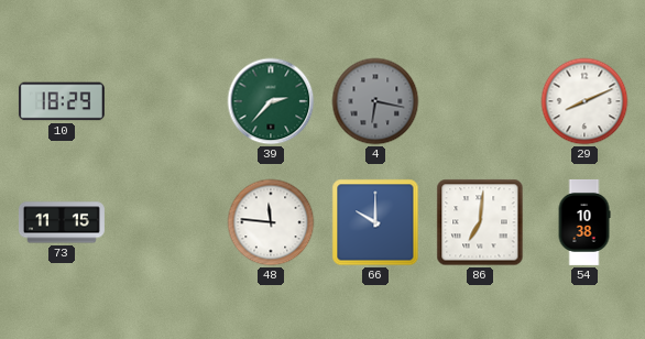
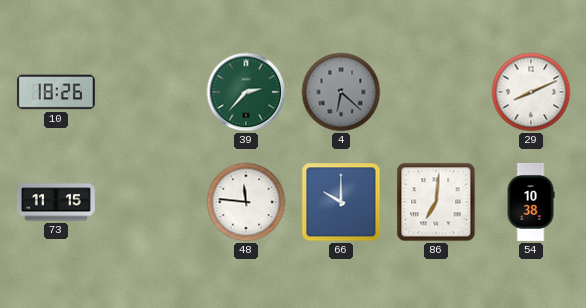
10: 18:29 -> 18:26
4: 6:17 -> 6:22
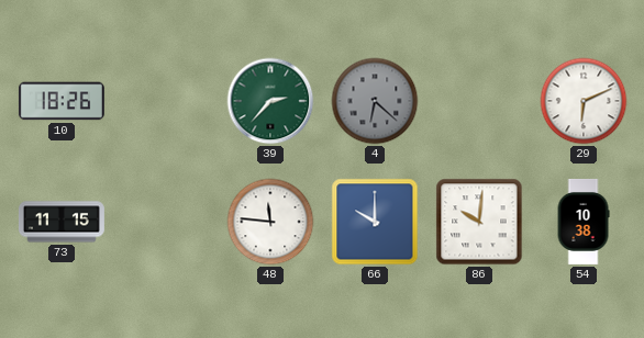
29: 8:11 -> 6:11
86: 7:01 -> 10:01
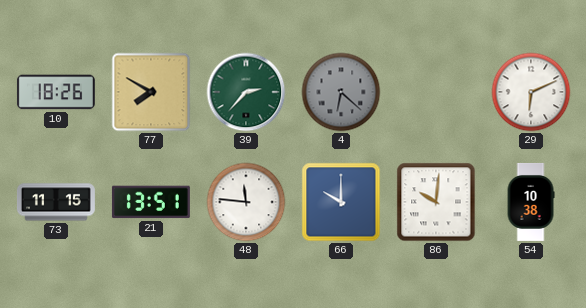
77: none -> 7:50
21: none -> 13:51
